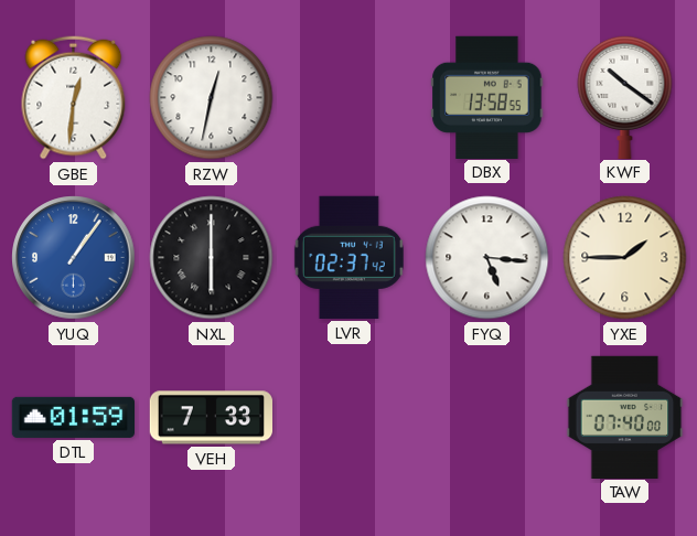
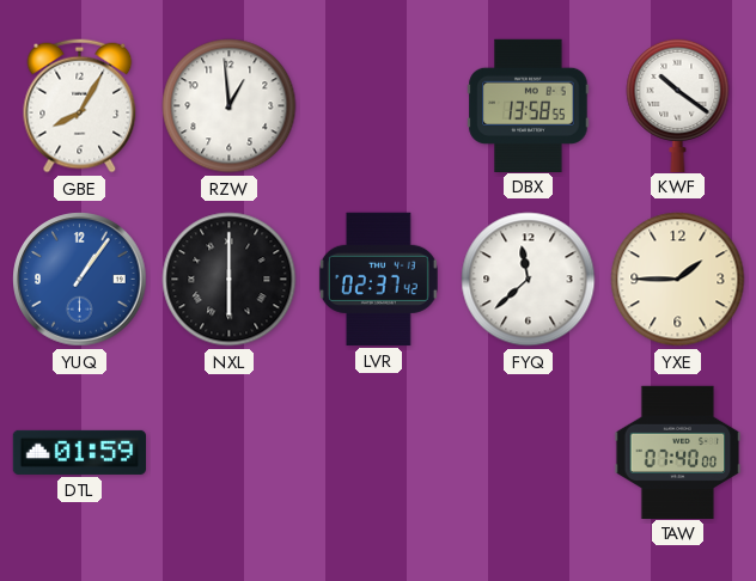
GBE: 12:31 -> 8:05
RZW: 12:32 -> 12:59
FYQ: 5:16 -> 11:38
VEH: 7:33 -> none
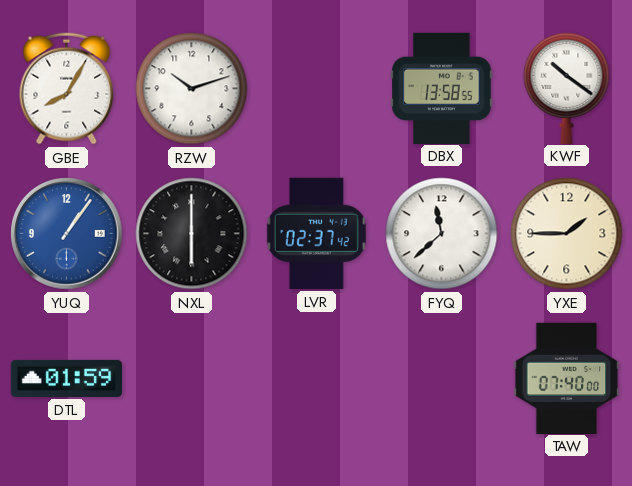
RZW: 12:59 -> 10:12
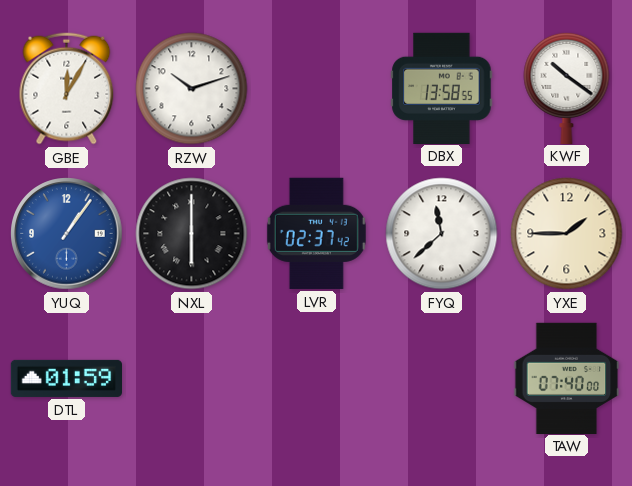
GBE: 8:05 -> 12:05
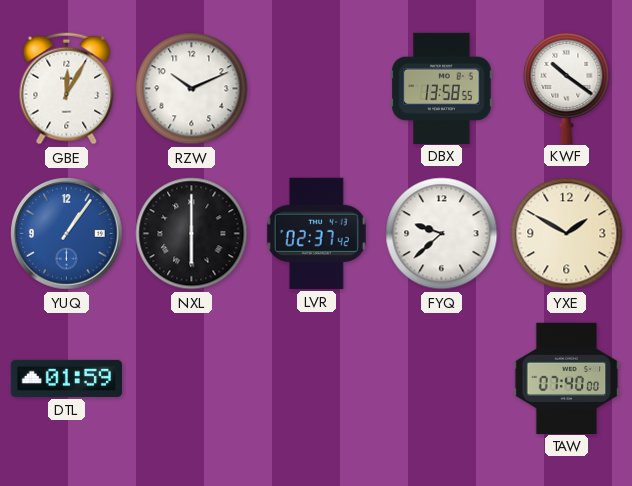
RZW: 10:12 -> 10:11
FYQ: 11:38 -> 9:38
YXE: 1:45 -> 1:50
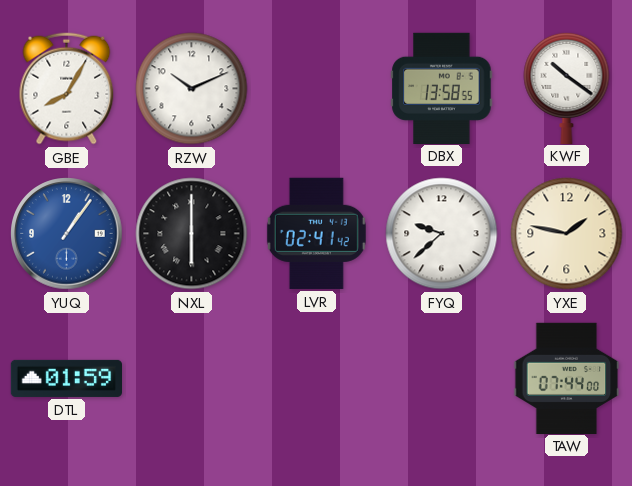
GBE: 12:05 -> 8:05
LVR: 02:37 -> 02:41
YXE: 1:50 -> 1:47
TAW: 07:40 -> 07:44
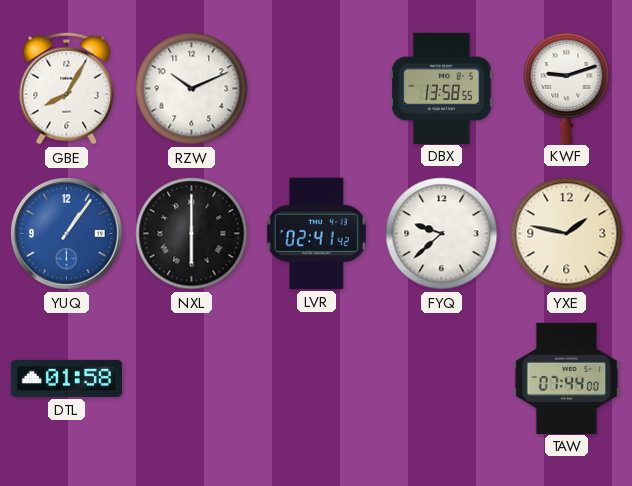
KWF: 10:21 -> 9:12
DTL: 01:59 -> 01:58
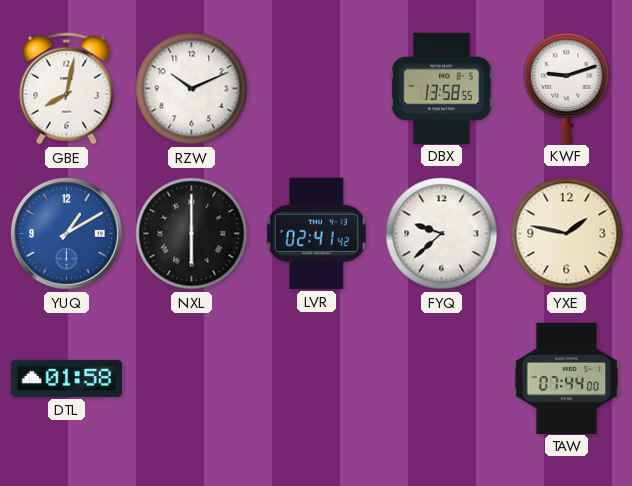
GBE: 8:05 -> 8:02
YUQ: 1:06 -> 1:10
